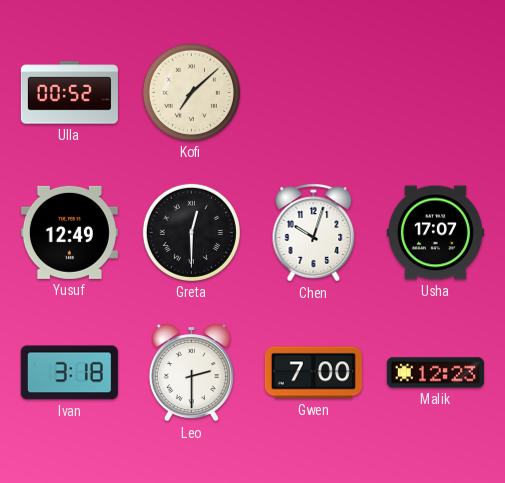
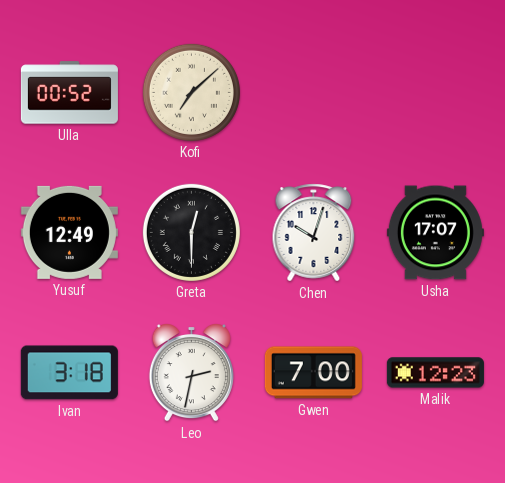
Leo: 2:30 -> 2:32
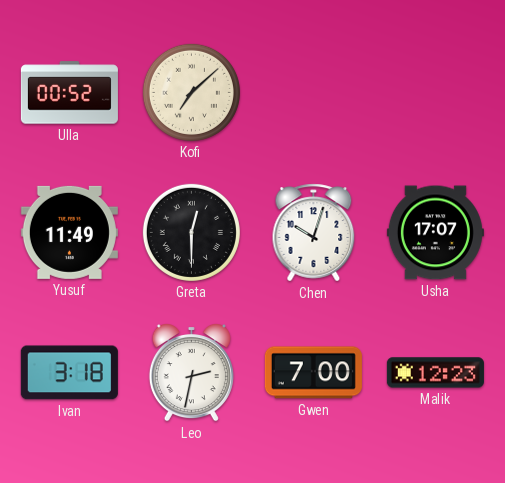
Yusuf: 12:49 -> 11:49
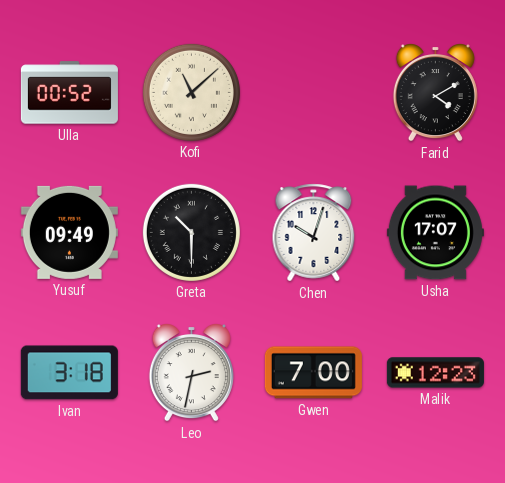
Kofi: 7:08 -> 11:08
Farid: none -> 4:10
Yusuf: 11:49 -> 09:49
Greta: 12:30 -> 10:30
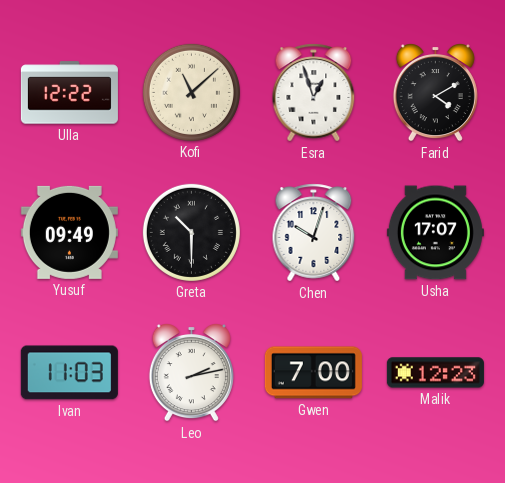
Ulla: 00:52 -> 12:22
Esra: none -> 12:57
Ivan: 3:18 -> 11:03
Leo: 2:32 -> 2:13
